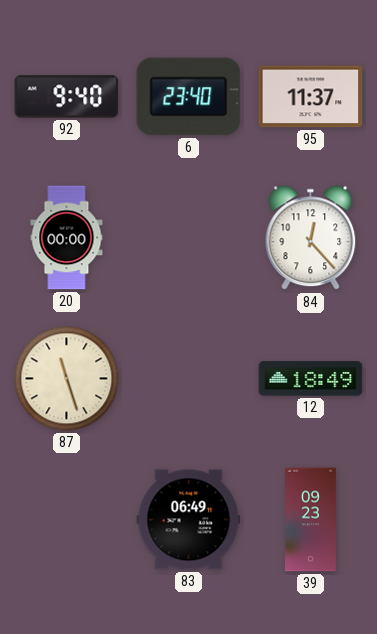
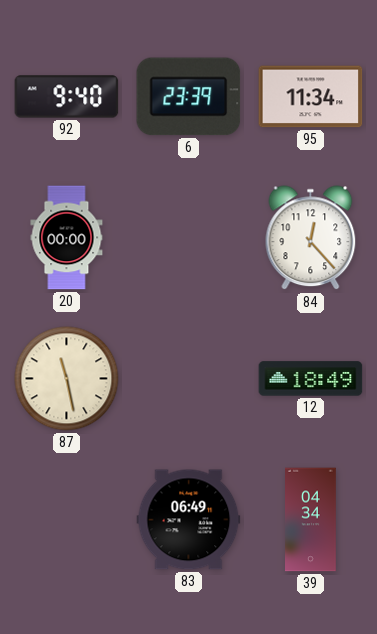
6: 23:40 -> 23:39
95: 11:37 -> 11:34
87: 11:27 -> 11:28
39: 09:23 -> 04:34
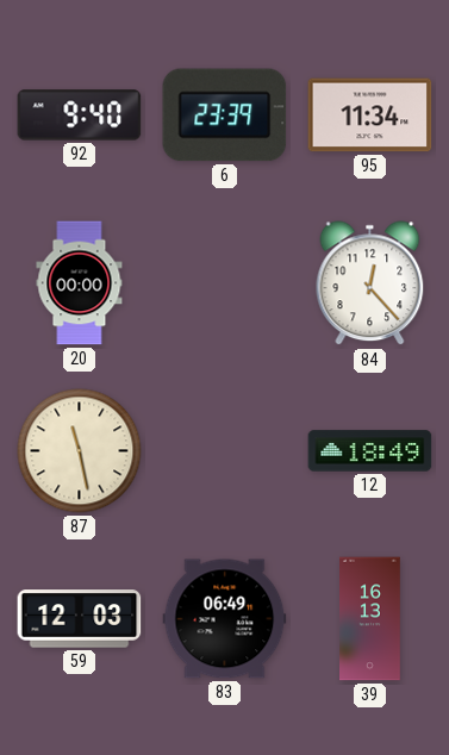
59: none -> 12:03
39: 04:34 -> 16:13
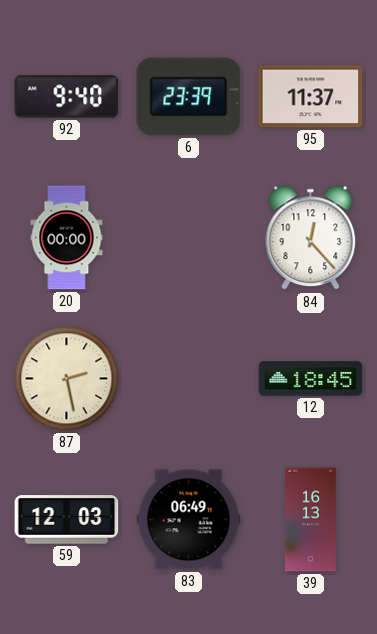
95: 11:34 -> 11:37
87: 11:28 -> 2:28
12: 18:49 -> 18:45
